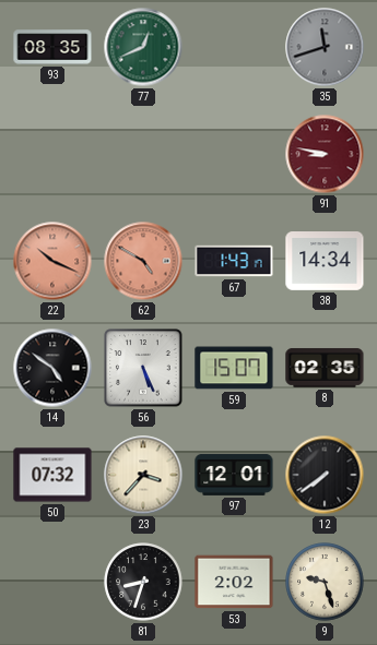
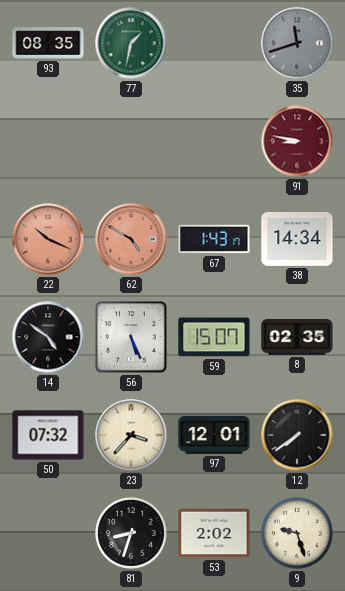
77: 12:41 -> 1:32
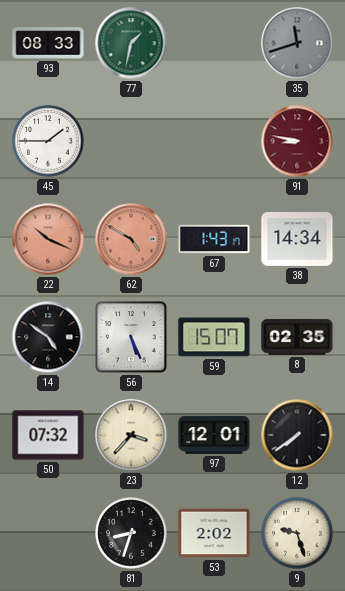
93: 08:35 -> 08:33
45: none -> 1:45
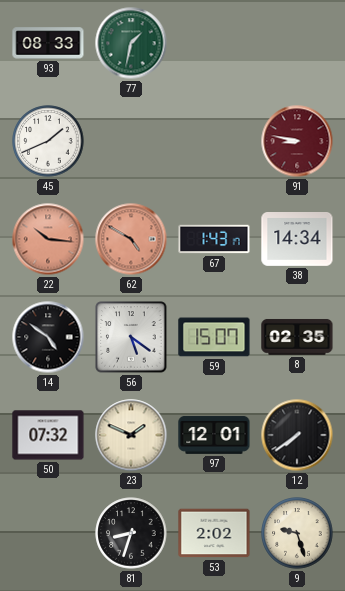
35: 11:42 -> none
45: 1:45 -> 1:41
22: 10:19 -> 10:16
56: 5:26 -> 5:21
23: 3:37 -> 1:49
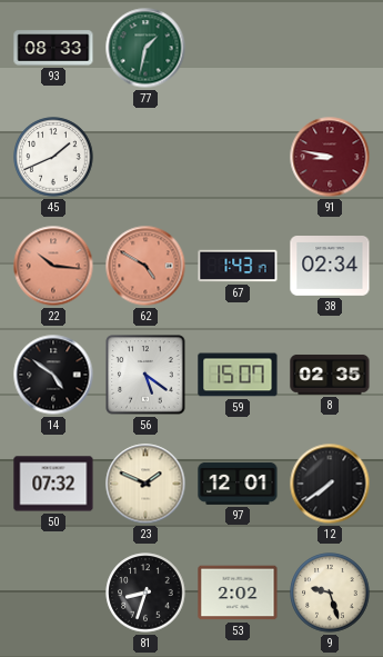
38: 14:34 -> 02:34
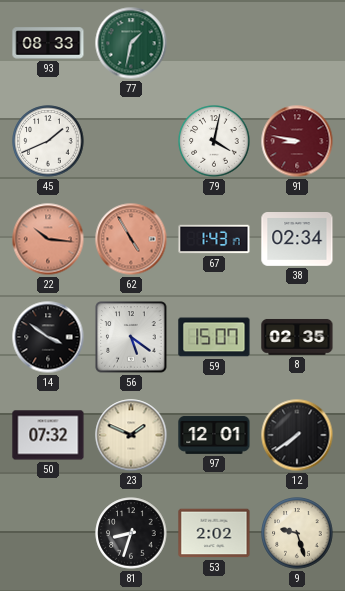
79: none -> 4:02
62: 4:50 -> 4:55
14: 4:51 -> 3:51
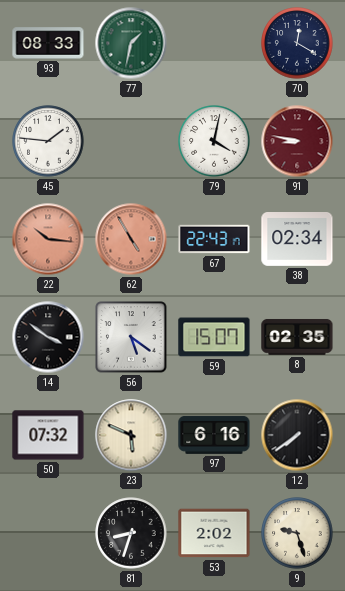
70: none -> 12:20
45: 1:41 -> 1:46
67: 1:43 -> 22:43
23: 1:49 -> 5:49
97: 12:01 -> 6:16
